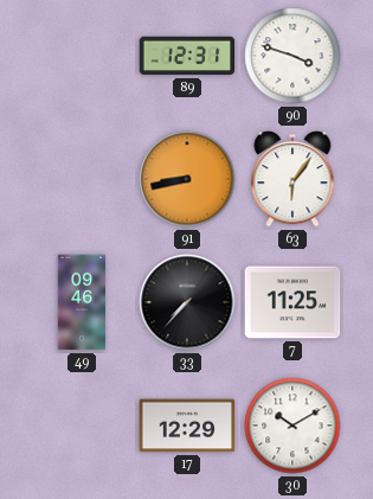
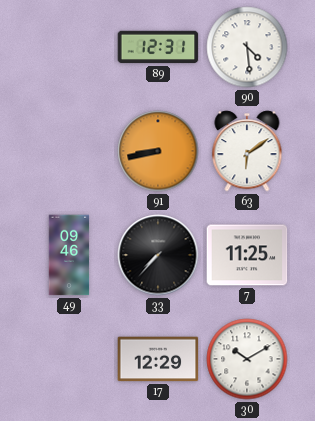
90: 3:48 -> 4:29
63: 6:06 -> 6:09
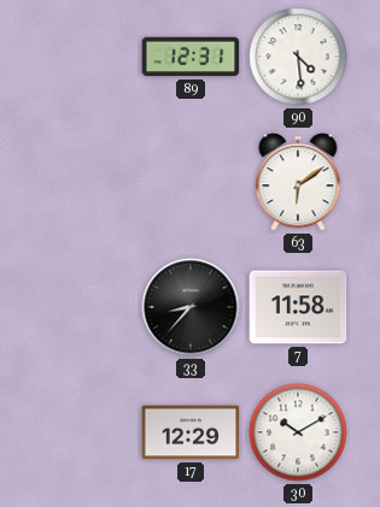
91: 8:43 -> none
49: 09:46 -> none
33: 7:37 -> 8:37
7: 11:25 -> 11:58
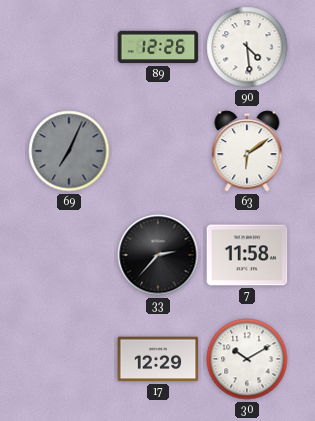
89: 12:31 -> 12:26
69: none -> 7:04
33: 8:37 -> 2:37
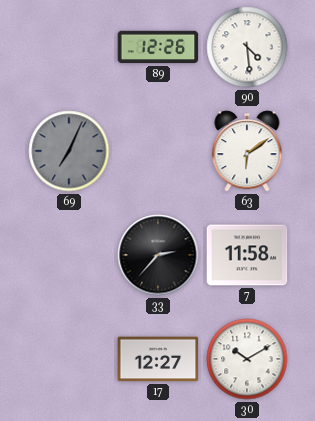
17: 12:29 -> 12:27
